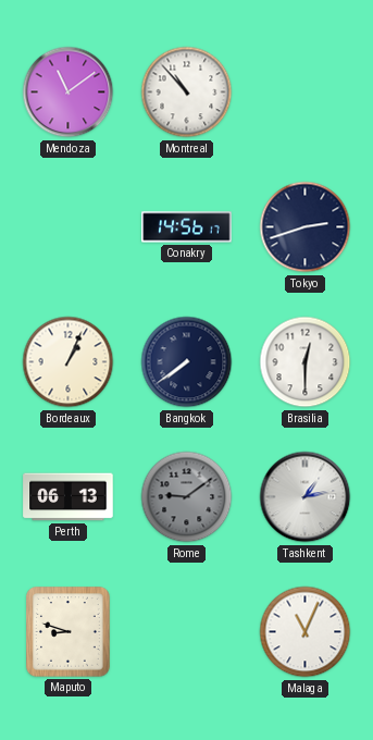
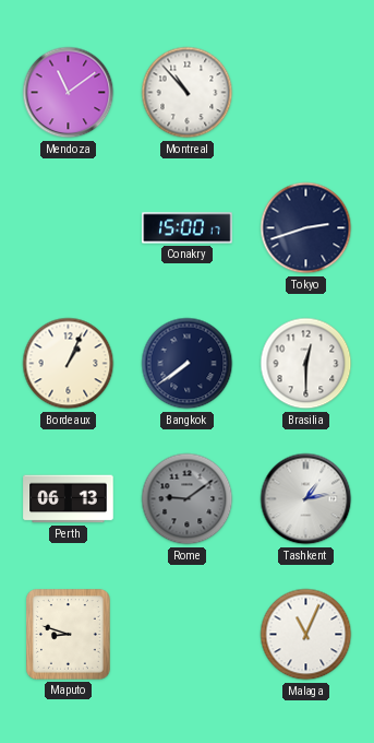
Conakry: 14:56 -> 15:00
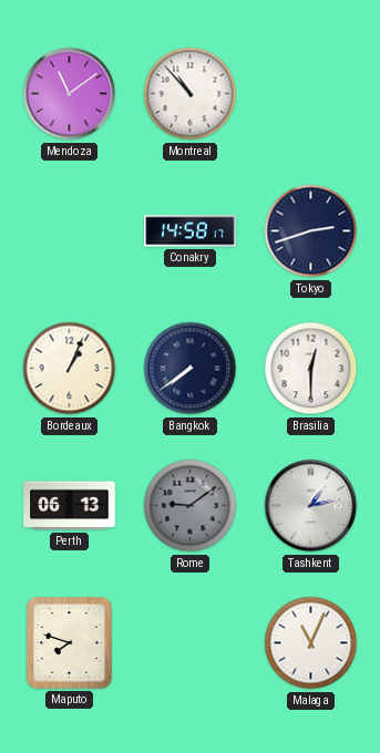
Conakry: 15:00 -> 14:58
Maputo: 8:48 -> 7:48
